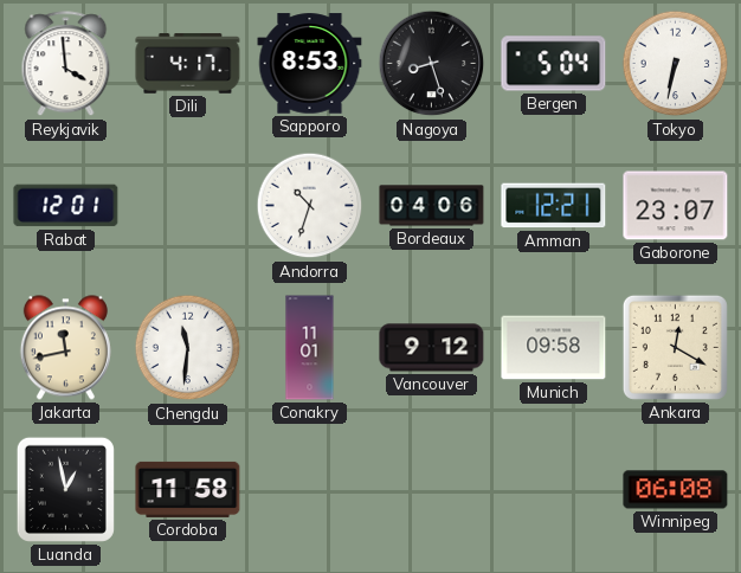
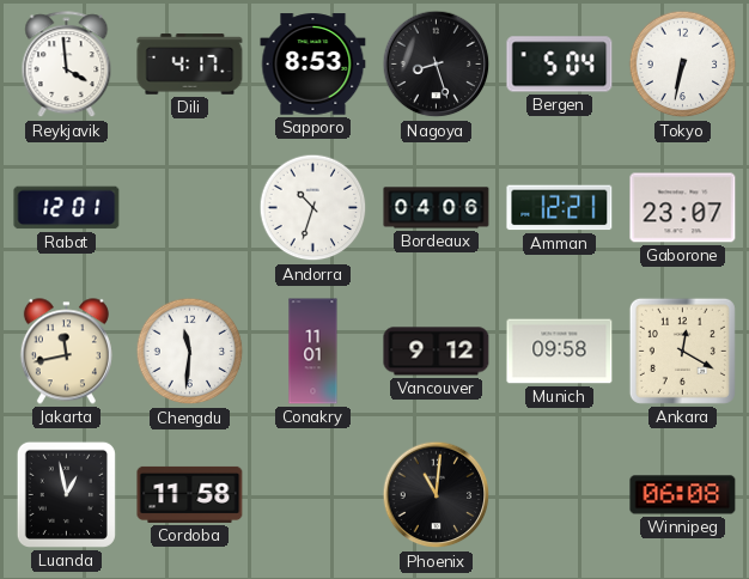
Phoenix: none -> 11:01
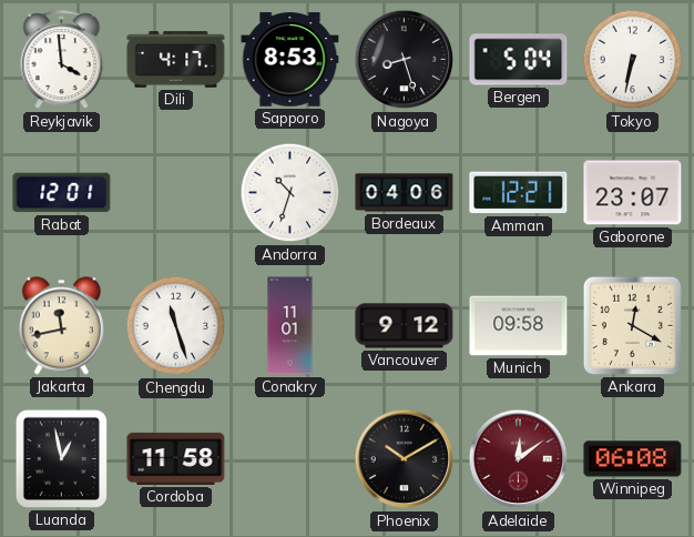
Chengdu: 11:31 -> 11:27
Phoenix: 11:01 -> 10:10
Adelaide: none -> 12:09
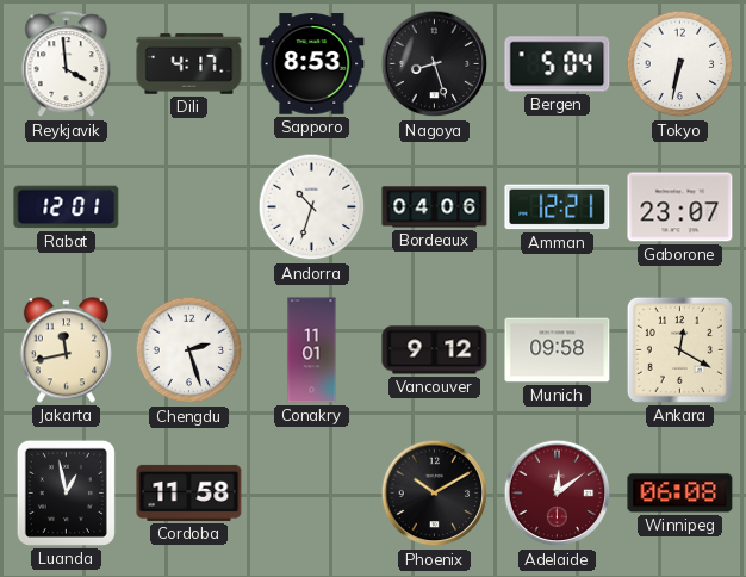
Chengdu: 11:27 -> 2:27
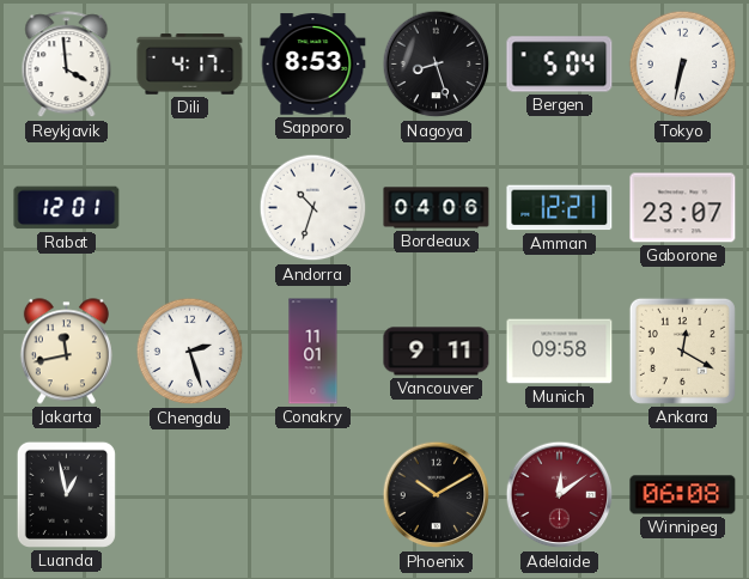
Vancouver: 9:12 -> 9:11
Cordoba: 11:58 -> none
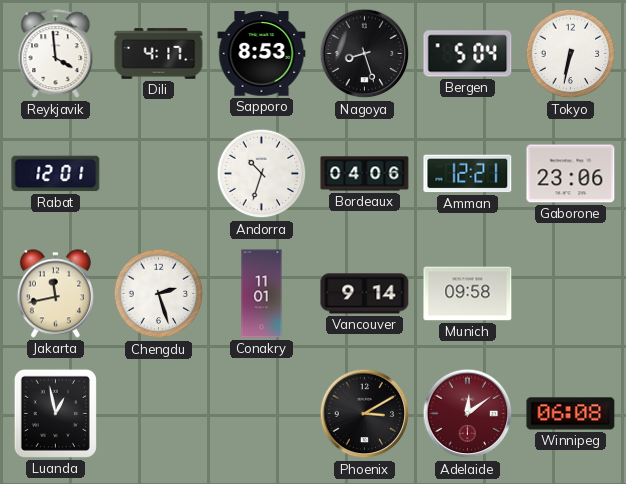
Gaborone: 23:07 -> 23:06
Vancouver: 9:11 -> 9:14
Ankara: 12:20 -> none
Phoenix: 10:10 -> 3:10
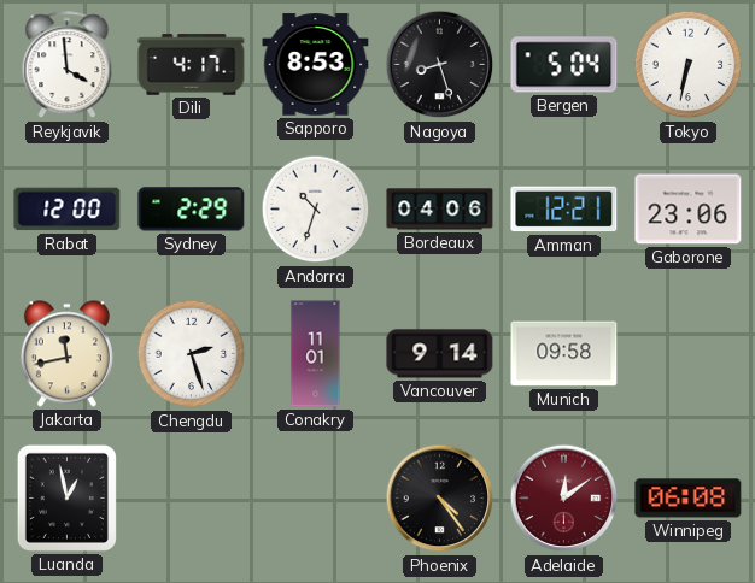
Rabat: 12:01 -> 12:00
Sydney: none -> 2:29
Phoenix: 3:10 -> 4:24
